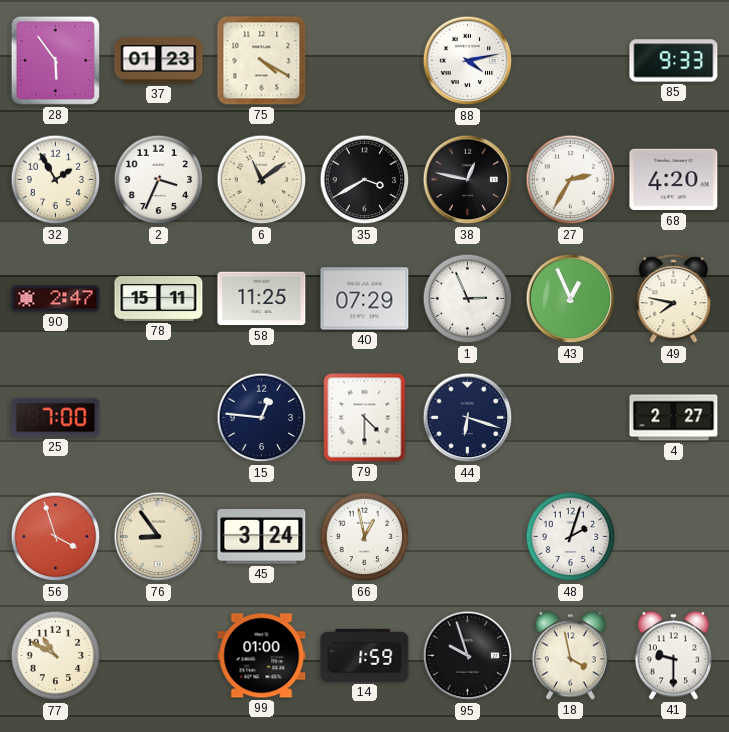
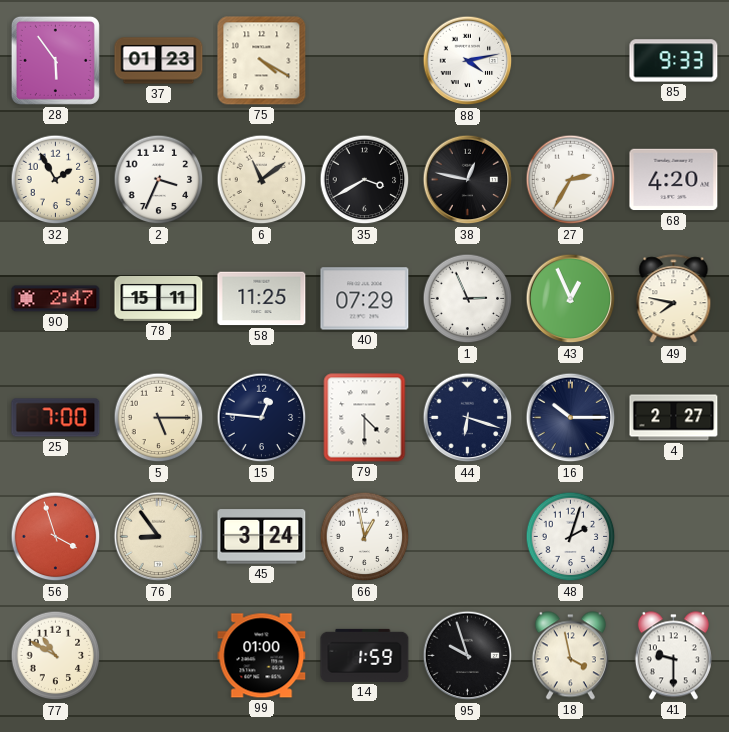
5: none -> 5:15
16: none -> 10:15
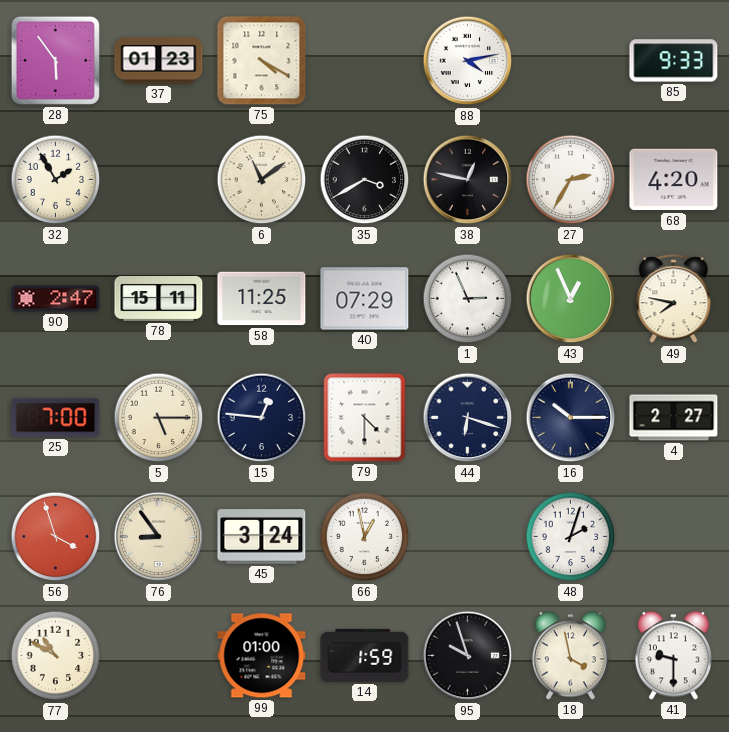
2: 3:34 -> none
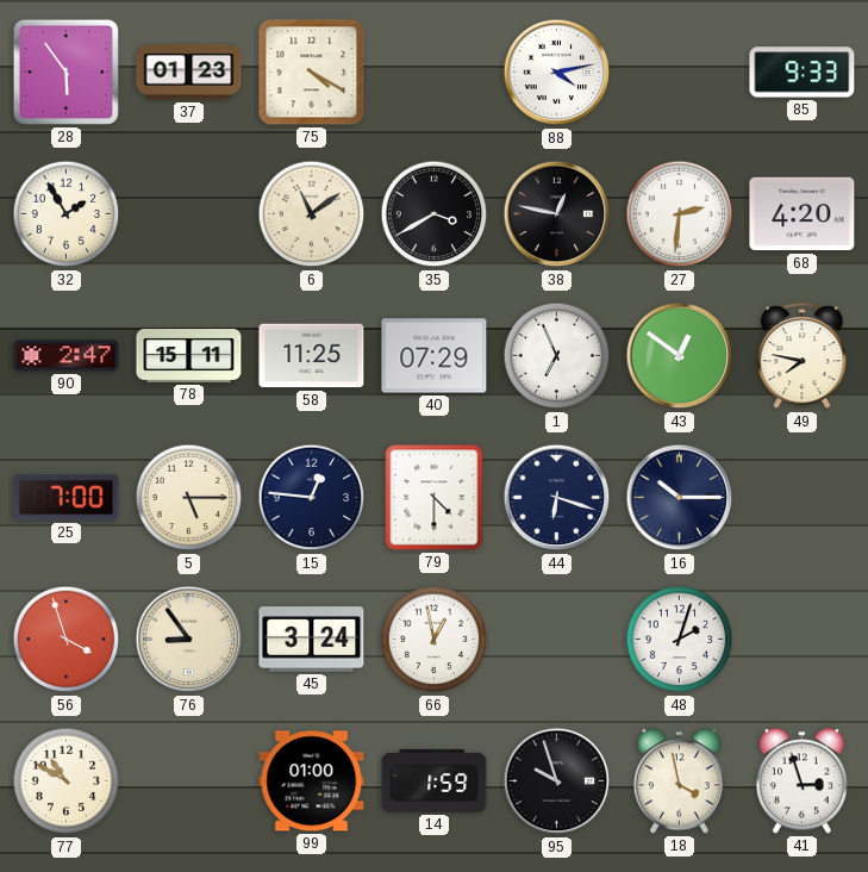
27: 2:35 -> 2:31
1: 2:56 -> 6:56
43: 12:56 -> 12:51
4: 2:27 -> none
41: 9:30 -> 2:57
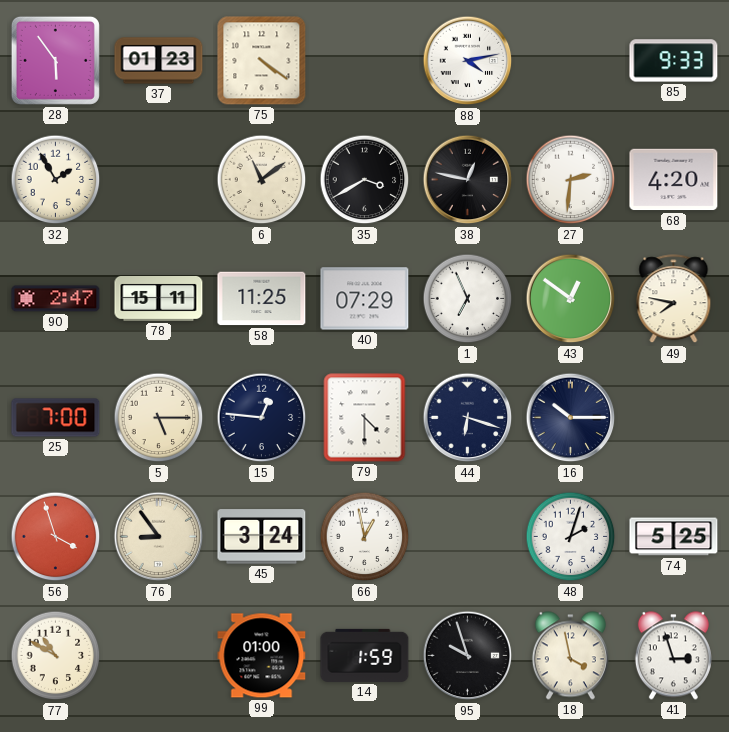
75: 4:20 -> 4:21
74: none -> 5:25
